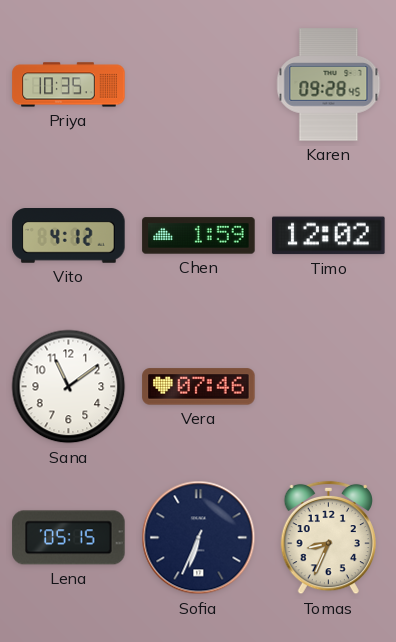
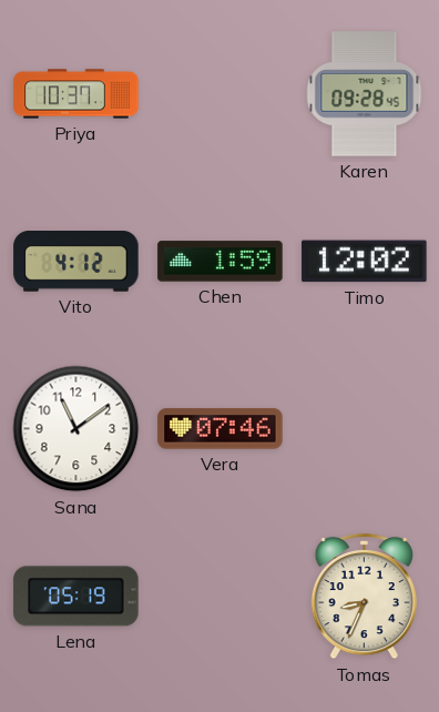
Priya: 10:35 -> 10:37
Lena: 05:15 -> 05:19
Sofia: 6:34 -> none
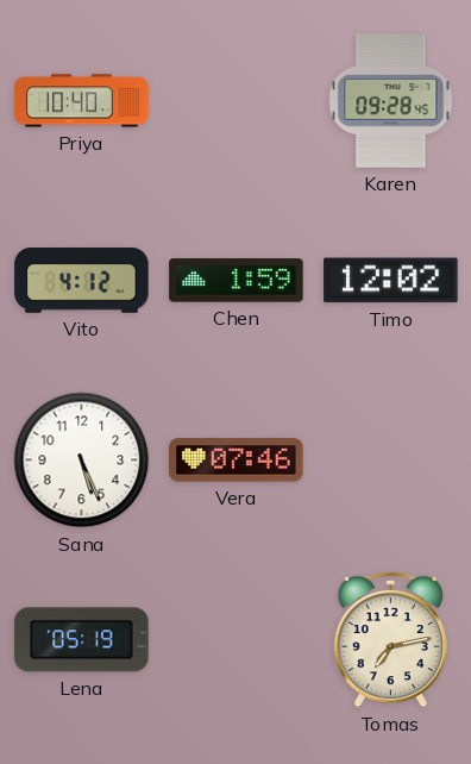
Priya: 10:37 -> 10:40
Sana: 11:09 -> 5:26
Tomas: 8:34 -> 7:13
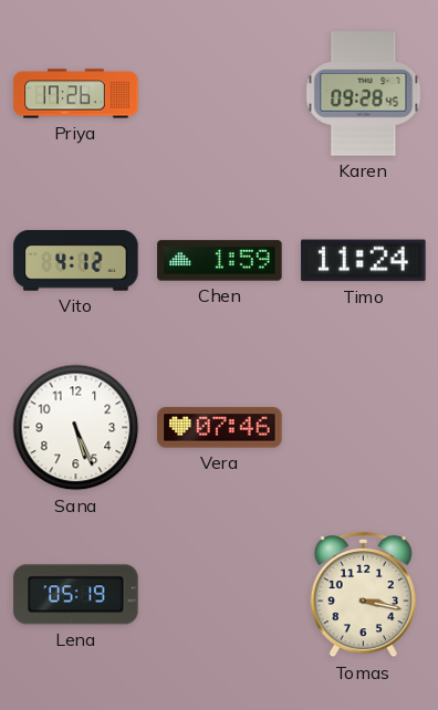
Priya: 10:40 -> 17:26
Timo: 12:02 -> 11:24
Tomas: 7:13 -> 3:17
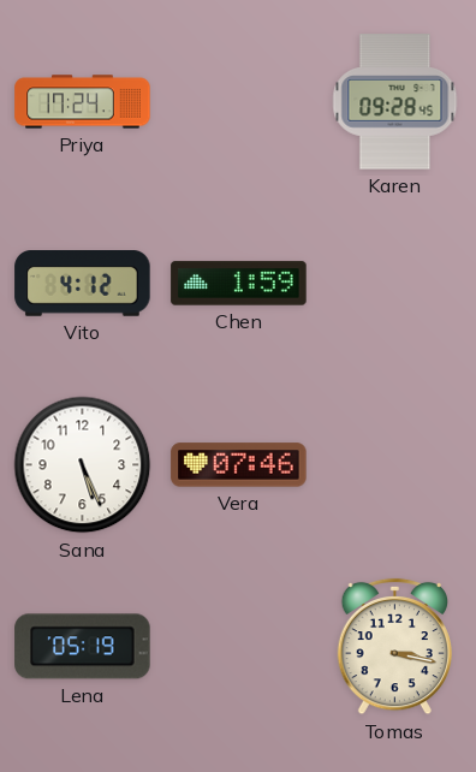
Priya: 17:26 -> 17:24
Timo: 11:24 -> none
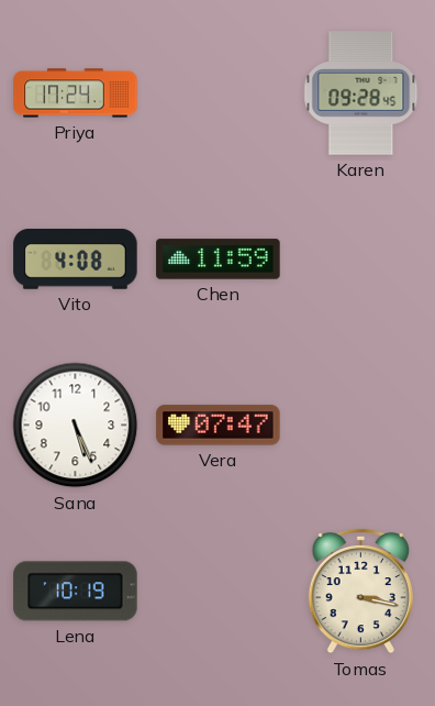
Vito: 4:12 -> 4:08
Chen: 1:59 -> 11:59
Vera: 07:46 -> 07:47
Lena: 05:19 -> 10:19
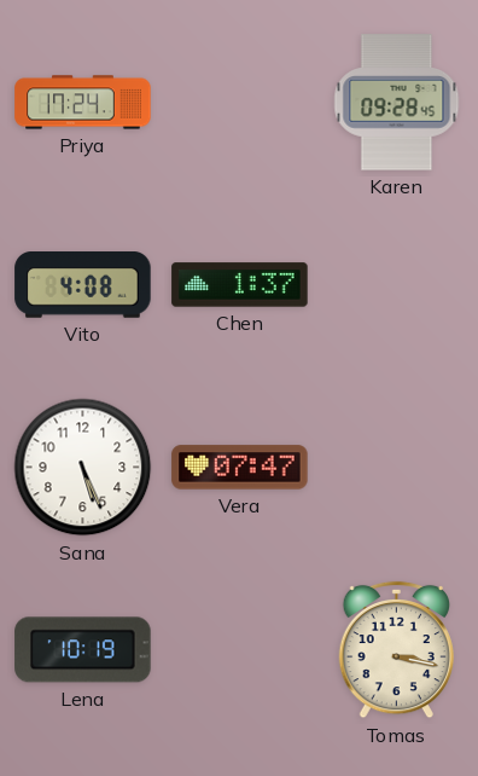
Chen: 11:59 -> 1:37
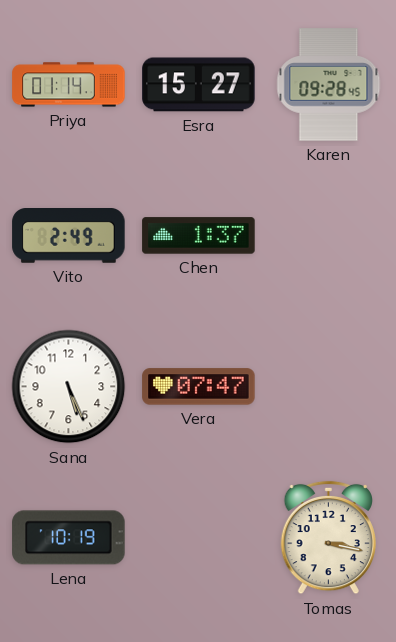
Priya: 17:24 -> 01:14
Esra: none -> 15:27
Vito: 4:08 -> 2:49
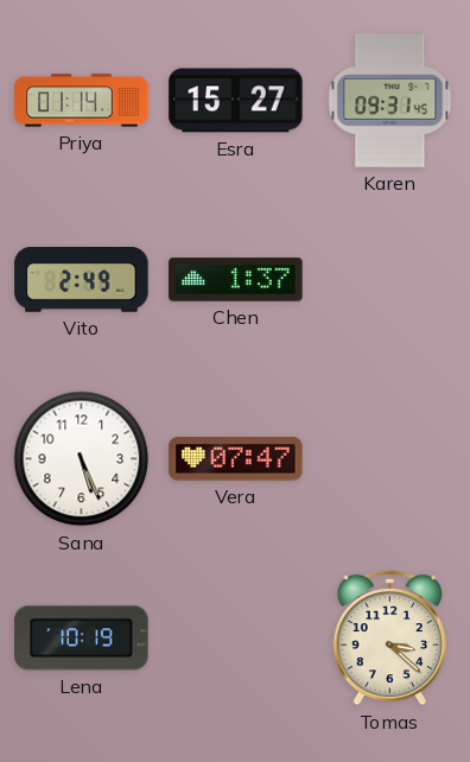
Karen: 09:28 -> 09:31
Tomas: 3:17 -> 3:22
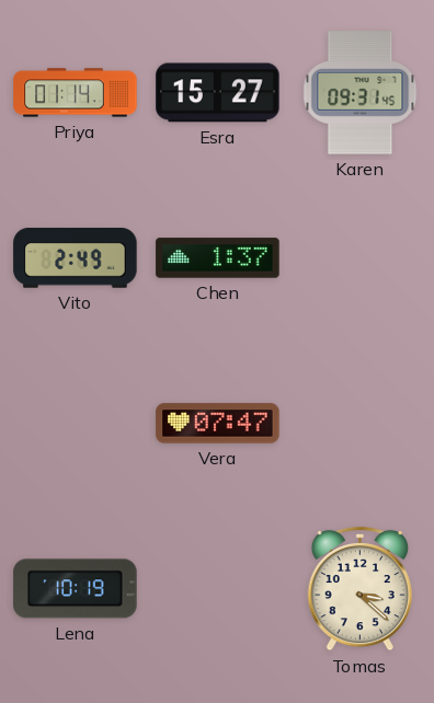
Sana: 5:26 -> none
